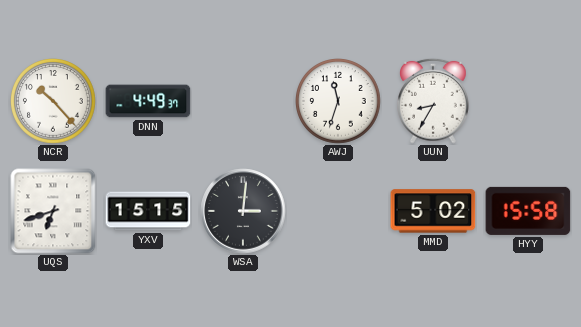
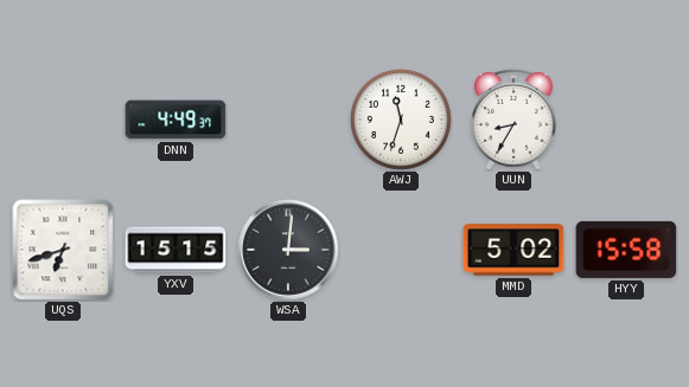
NCR: 10:23 -> none
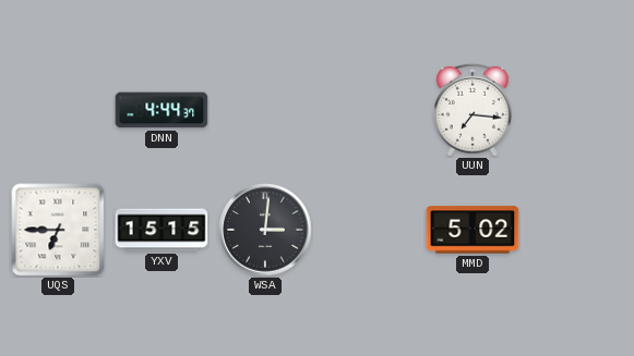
DNN: 4:49 -> 4:44
AWJ: 11:33 -> none
UUN: 8:35 -> 7:16
UQS: 6:42 -> 6:45
HYY: 15:58 -> none
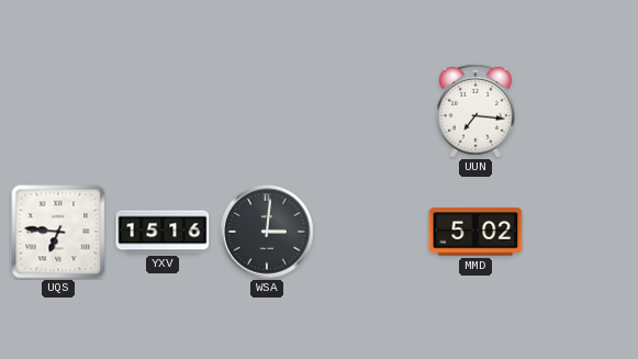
DNN: 4:44 -> none
UQS: 6:45 -> 6:46
YXV: 15:15 -> 15:16
